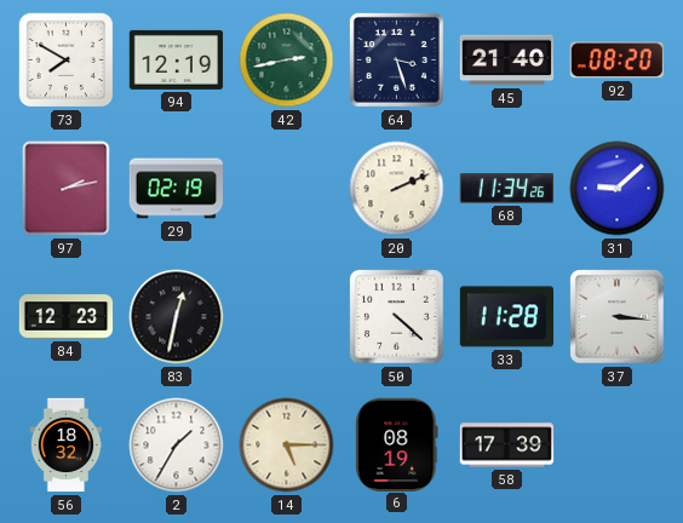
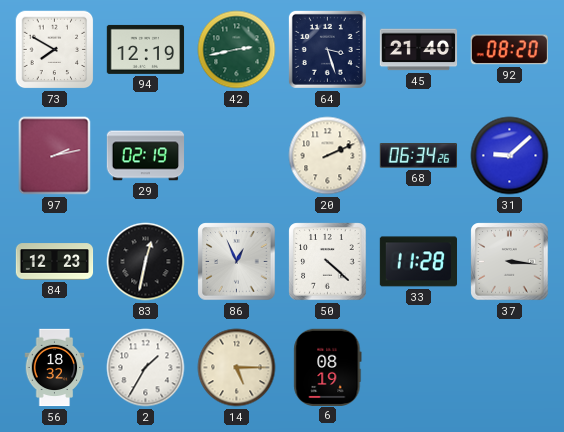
68: 11:34 -> 06:34
86: none -> 12:56
58: 17:39 -> none
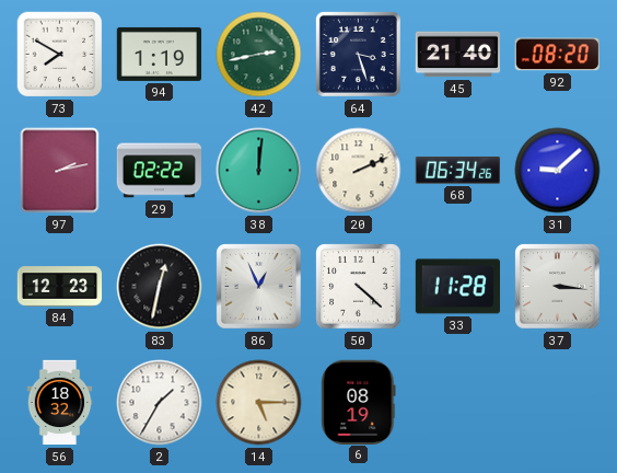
94: 12:19 -> 1:19
29: 02:19 -> 02:22
38: none -> 12:01
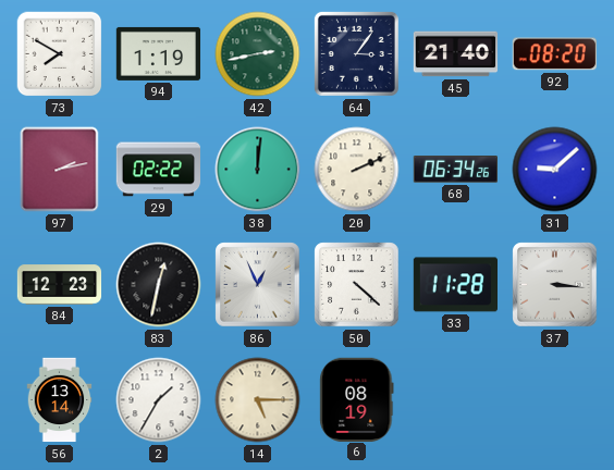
64: 3:27 -> 3:06
56: 18:32 -> 13:14
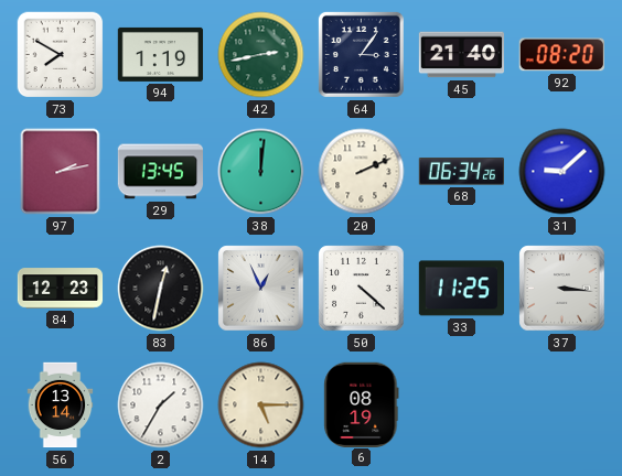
29: 02:22 -> 13:45
33: 11:28 -> 11:25
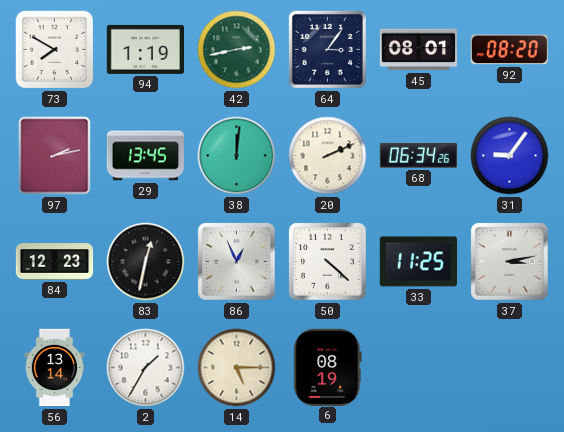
45: 21:40 -> 08:01
31: 9:08 -> 9:06
37: 3:16 -> 3:13
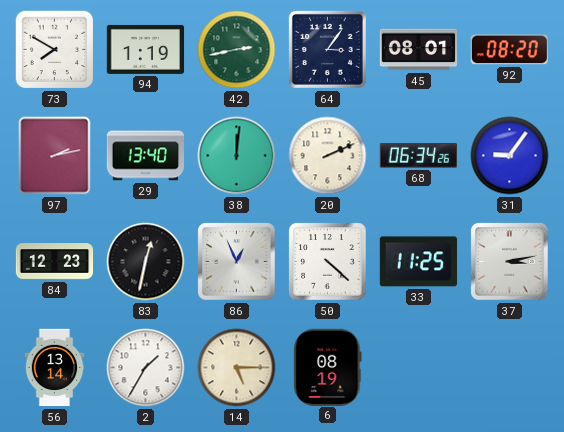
29: 13:45 -> 13:40
